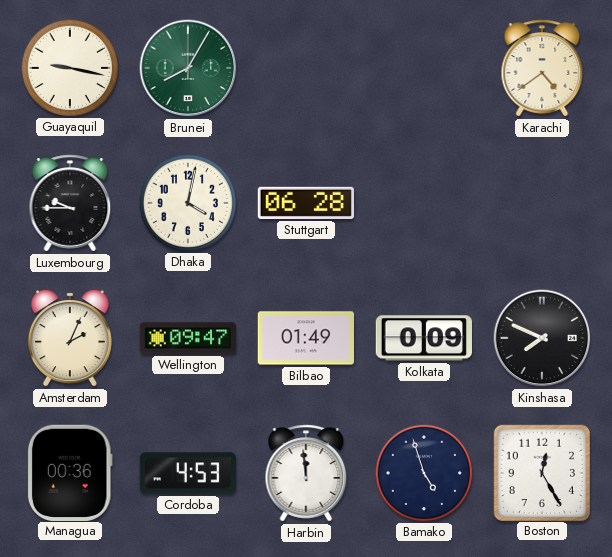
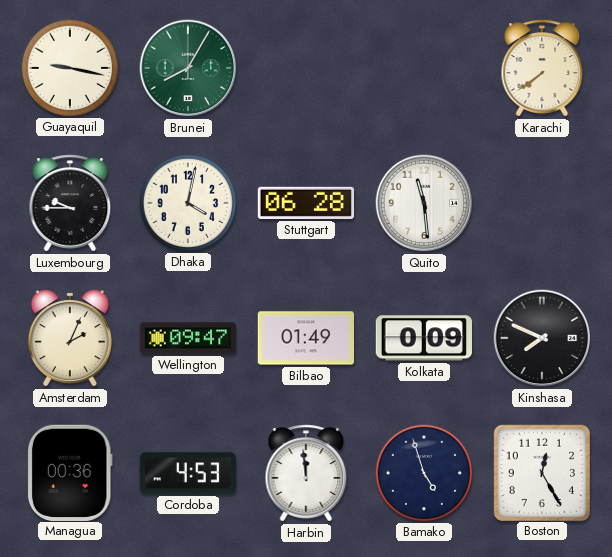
Karachi: 4:39 -> 7:39
Quito: none -> 11:29
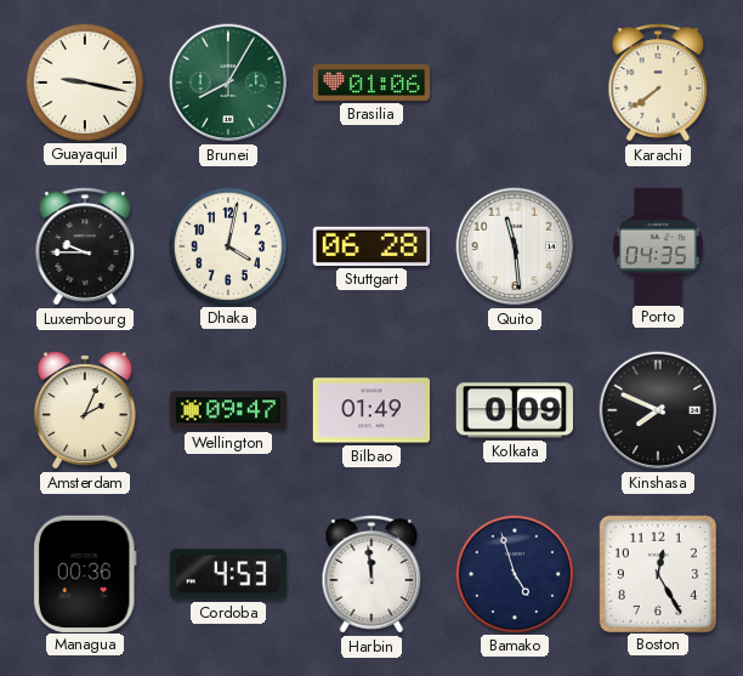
Brasilia: none -> 01:06
Porto: none -> 04:35
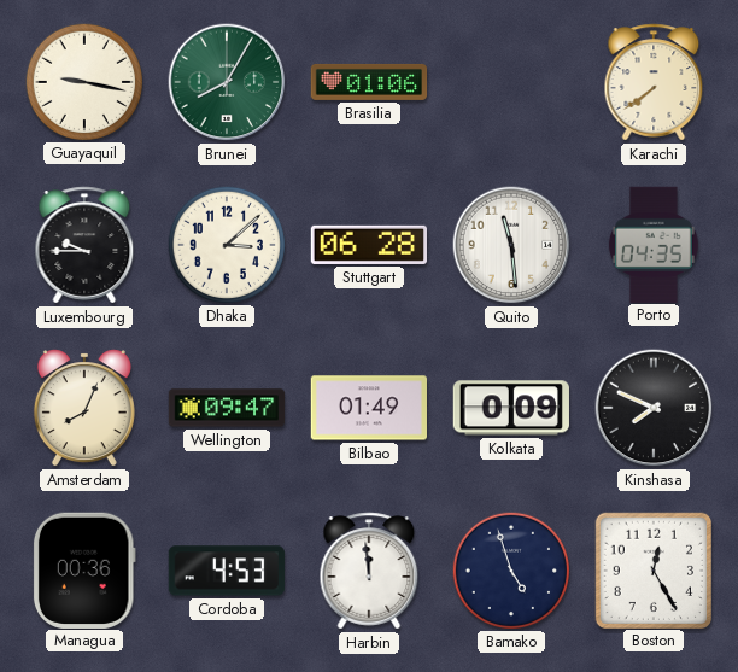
Dhaka: 4:02 -> 3:08
Amsterdam: 2:04 -> 8:04
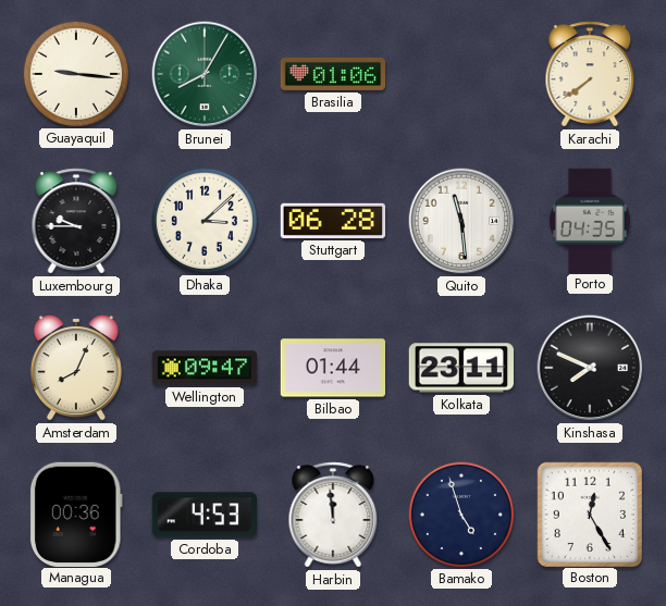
Guayaquil: 9:17 -> 9:16
Bilbao: 01:49 -> 01:44
Kolkata: 0:09 -> 23:11
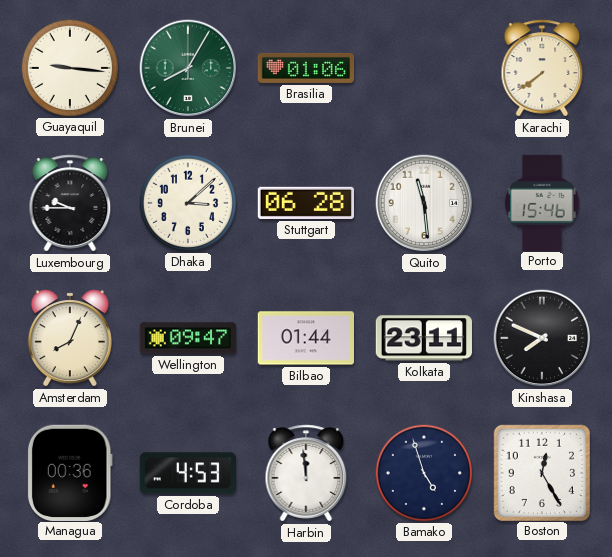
Porto: 04:35 -> 15:46
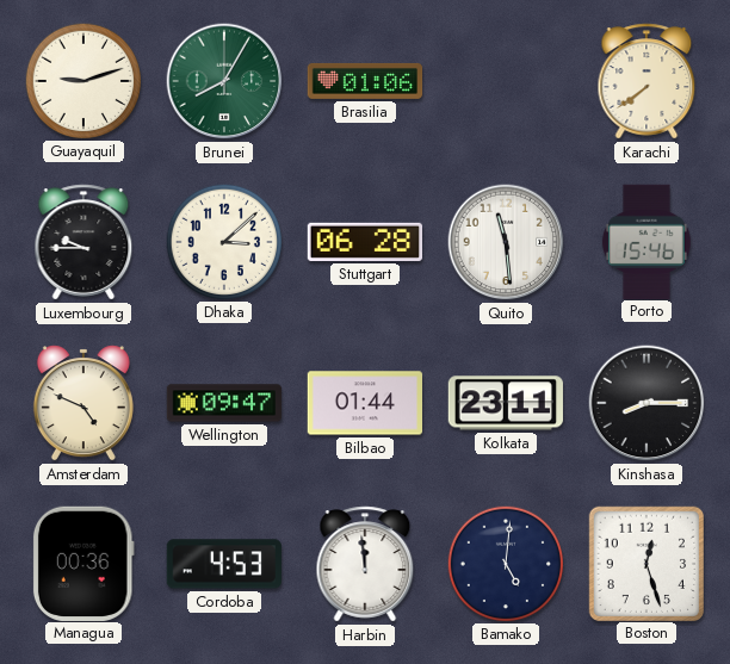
Guayaquil: 9:16 -> 9:12
Amsterdam: 8:04 -> 4:49
Kinshasa: 7:49 -> 8:15
Bamako: 4:57 -> 5:01
Boston: 12:25 -> 12:27
